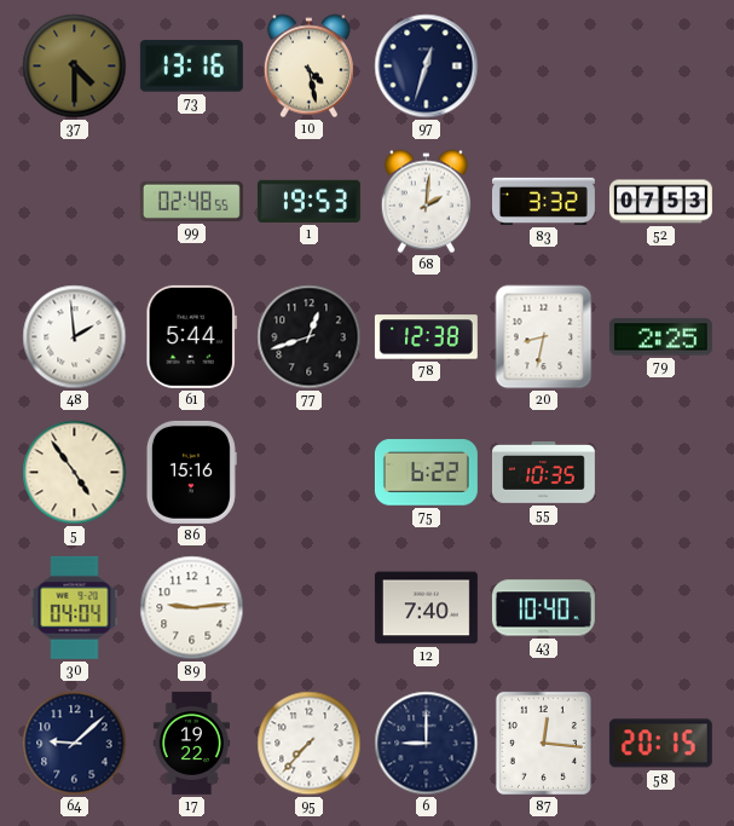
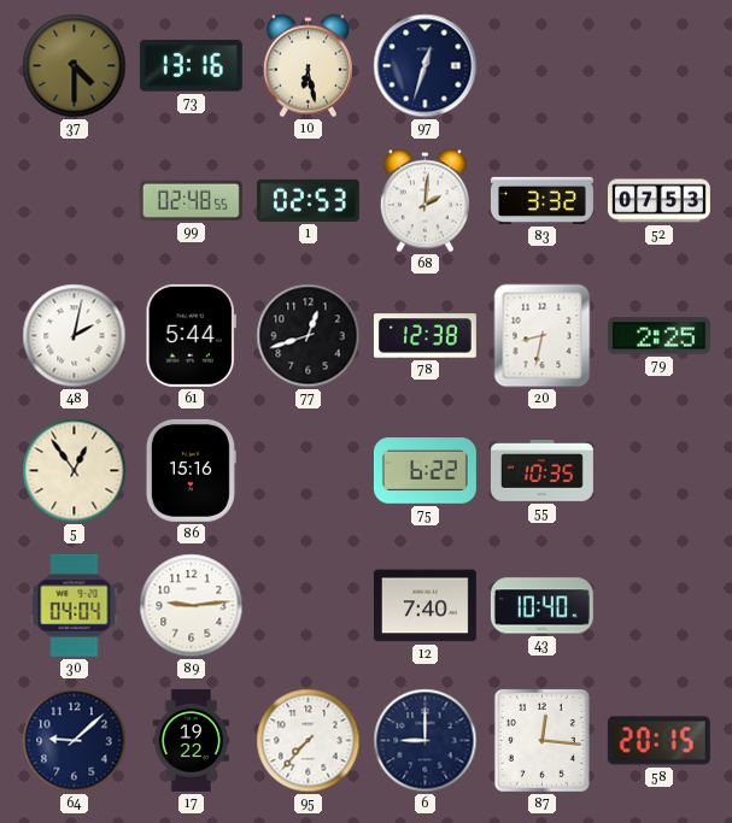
10: 4:28 -> 6:28
1: 19:53 -> 02:53
48: 1:59 -> 2:02
5: 4:54 -> 12:54
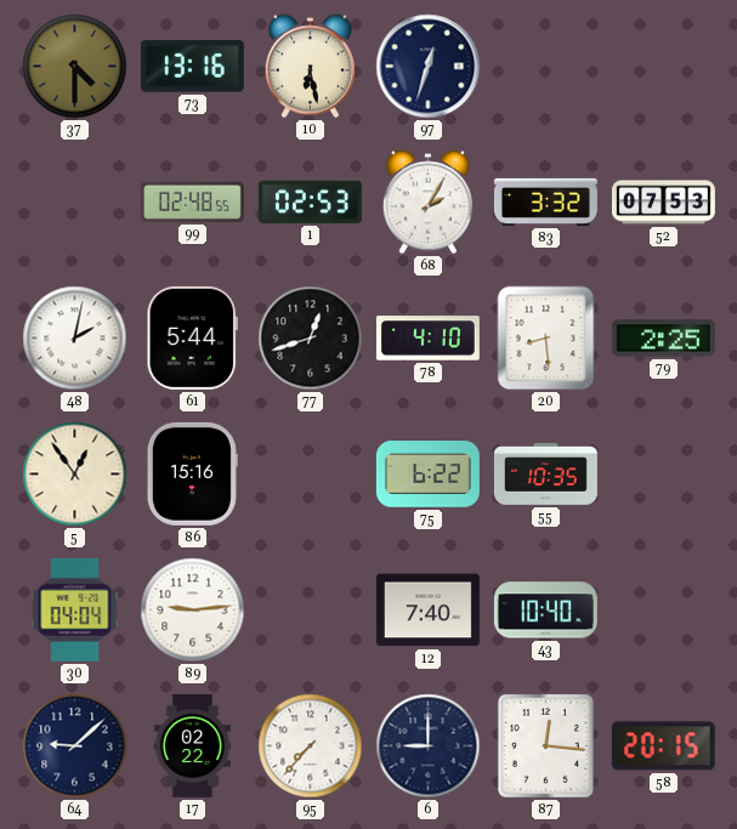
68: 2:01 -> 2:05
78: 12:38 -> 4:10
20: 8:32 -> 8:29
17: 19:22 -> 02:22
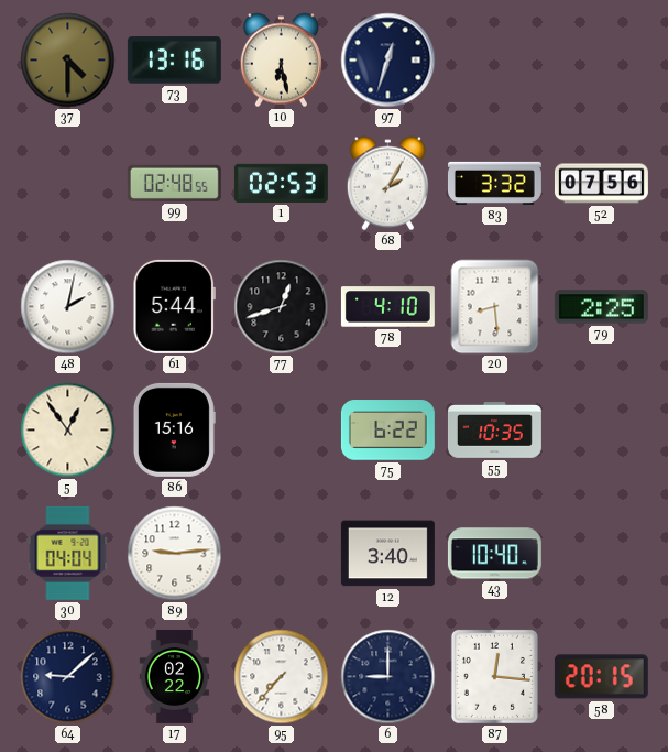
52: 07:53 -> 07:56
12: 7:40 -> 3:40
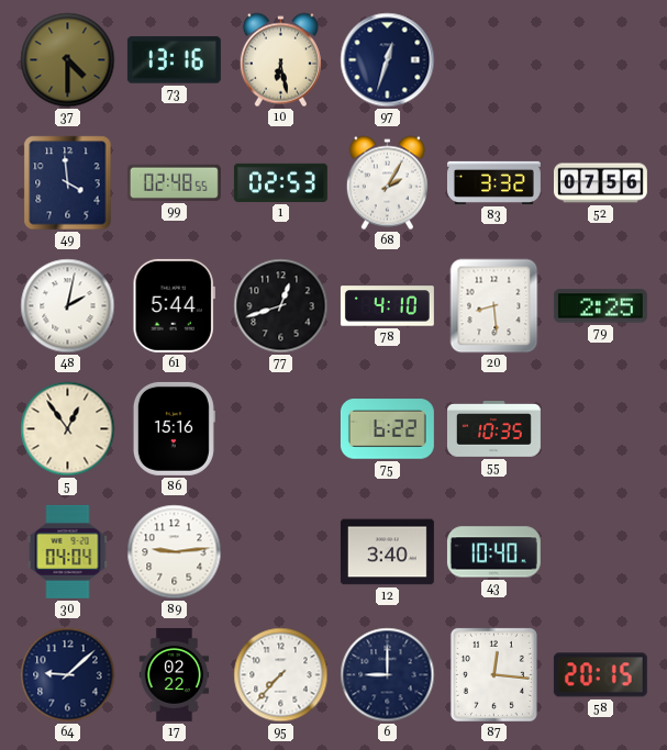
49: none -> 3:59
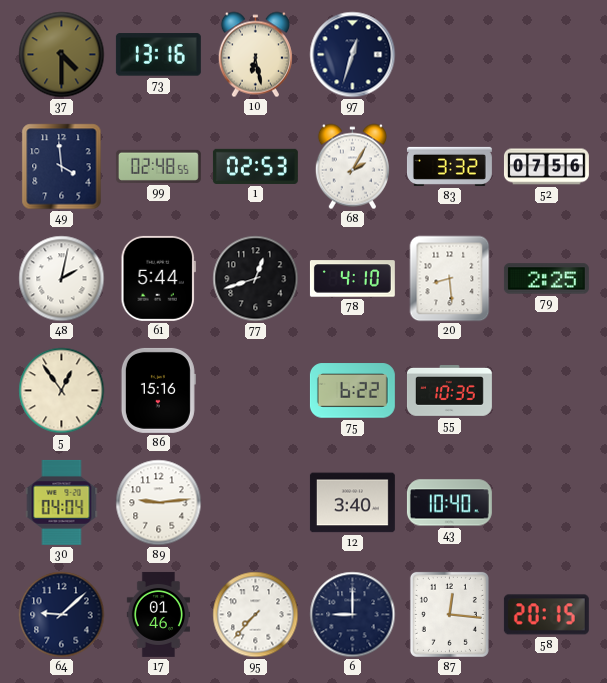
17: 02:22 -> 01:46
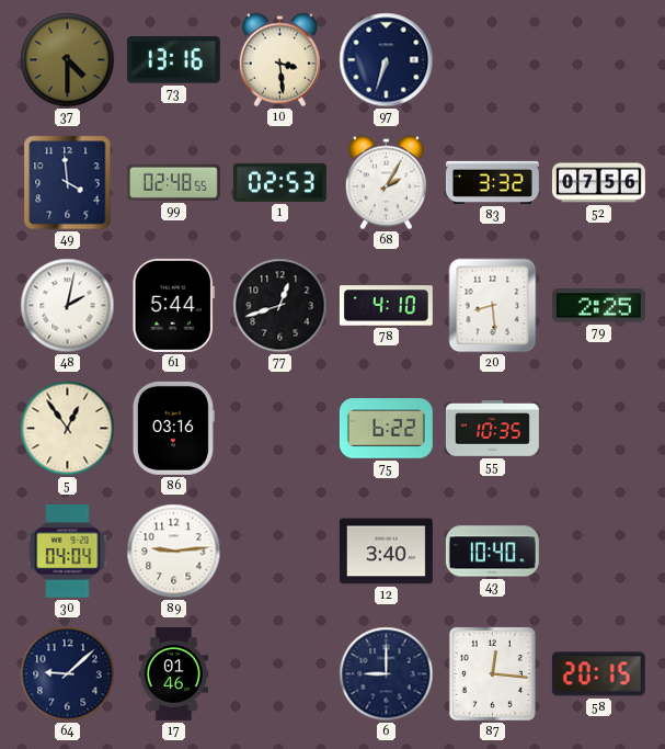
10: 6:28 -> 3:29
97: 12:33 -> 6:33
86: 15:16 -> 03:16
95: 7:37 -> none
